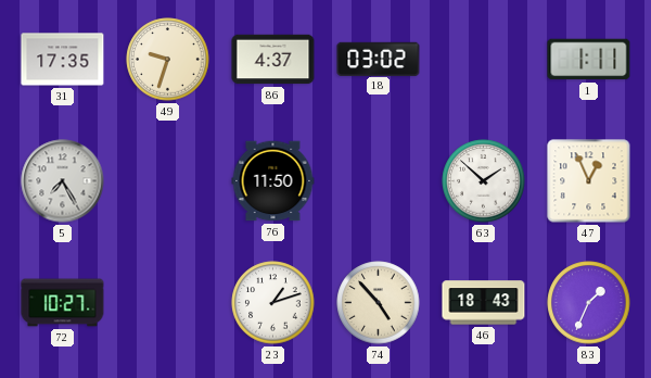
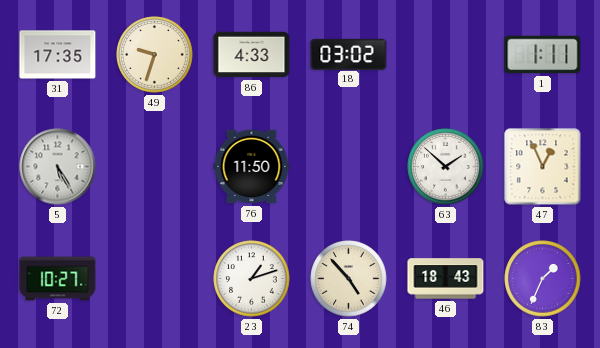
86: 4:37 -> 4:33
5: 7:25 -> 5:25
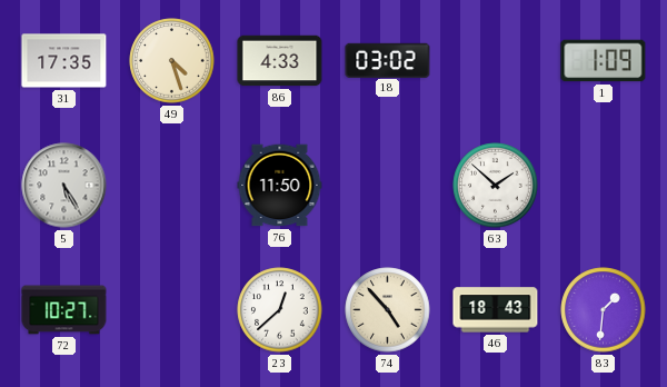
49: 9:33 -> 4:27
1: 1:11 -> 1:09
47: 12:56 -> none
23: 1:12 -> 12:38
83: 1:34 -> 1:31
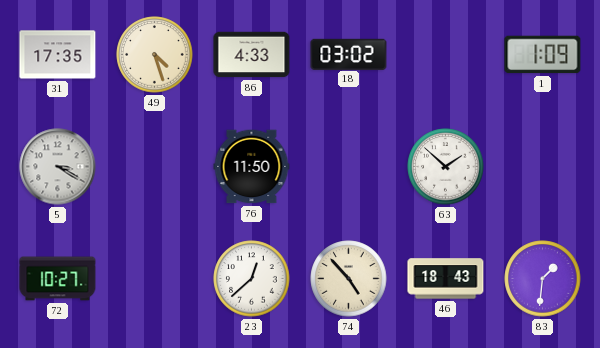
5: 5:25 -> 3:20
